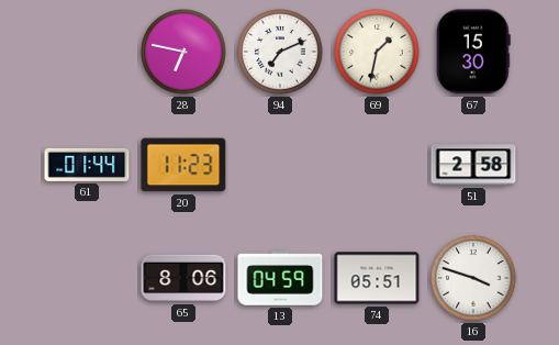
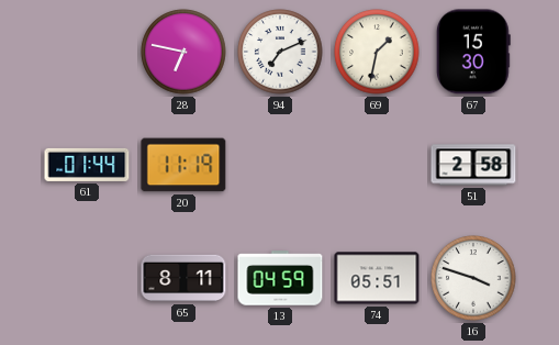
20: 11:23 -> 11:19
65: 8:06 -> 8:11
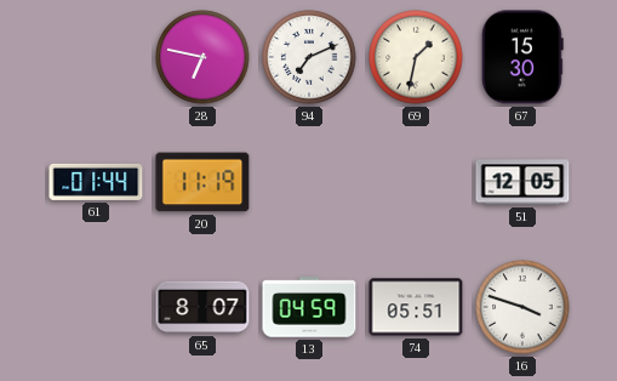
51: 2:58 -> 12:05
65: 8:11 -> 8:07
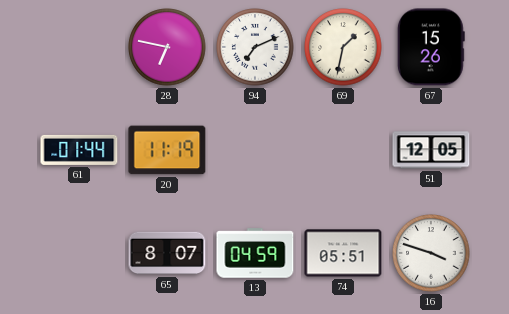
67: 15:30 -> 15:26
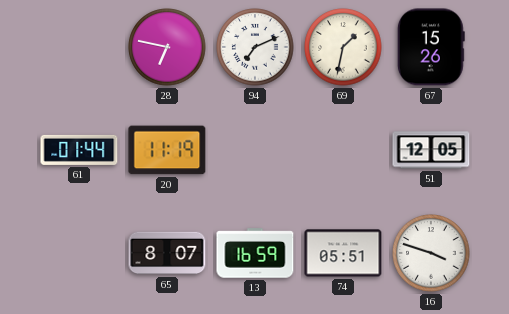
13: 04:59 -> 16:59
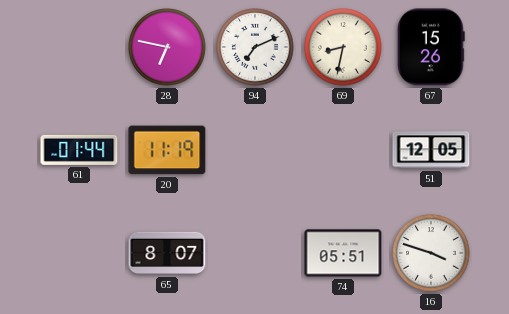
69: 1:32 -> 8:32
13: 16:59 -> none
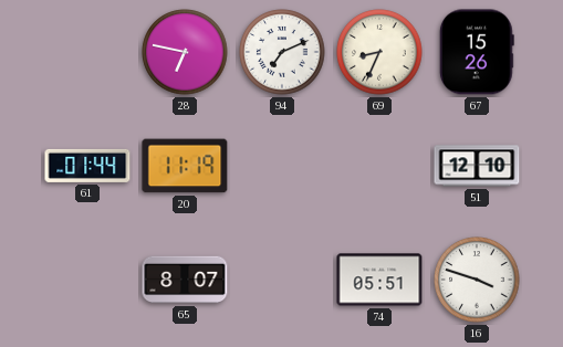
69: 8:32 -> 8:34
51: 12:05 -> 12:10
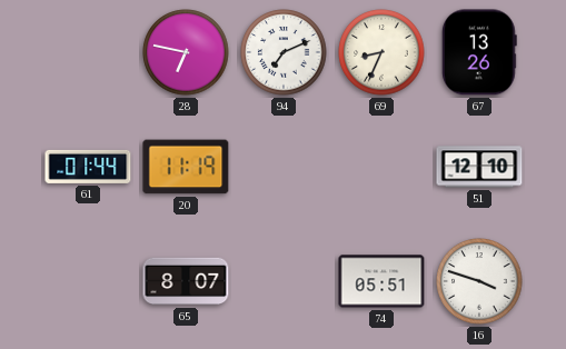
67: 15:26 -> 13:26
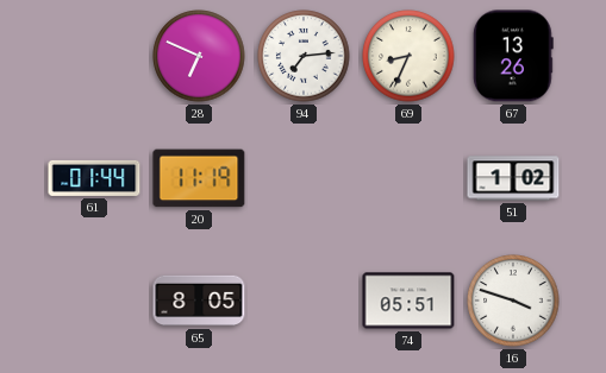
28: 6:47 -> 6:49
94: 7:11 -> 7:14
51: 12:10 -> 1:02
65: 8:07 -> 8:05
